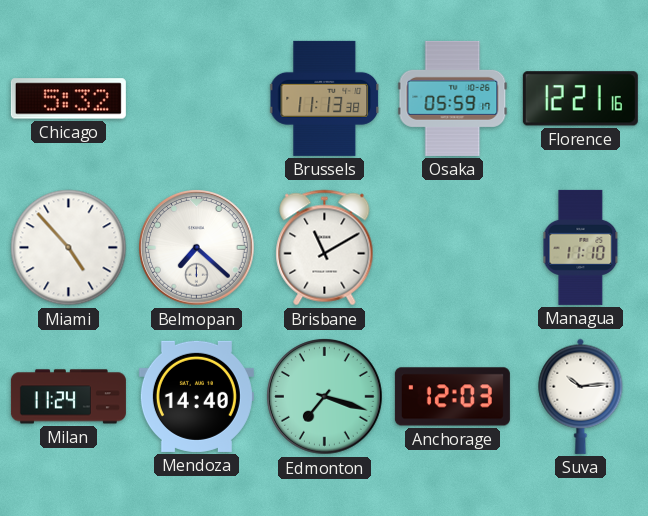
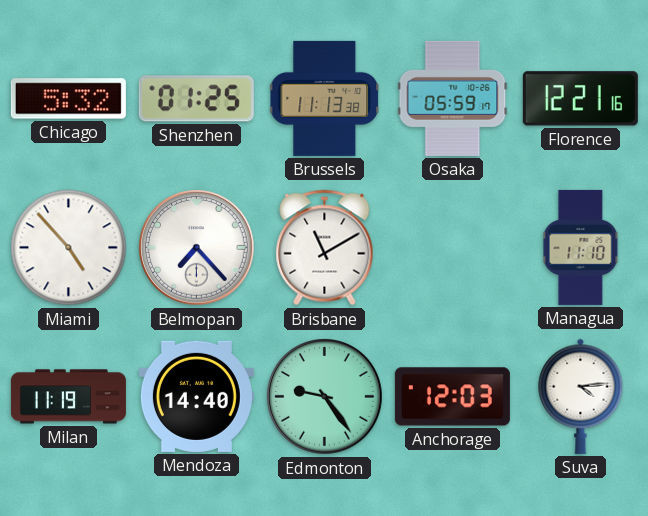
Shenzhen: none -> 01:25
Belmopan: 7:22 -> 7:23
Milan: 11:24 -> 11:19
Edmonton: 7:18 -> 9:24
Suva: 10:14 -> 4:14
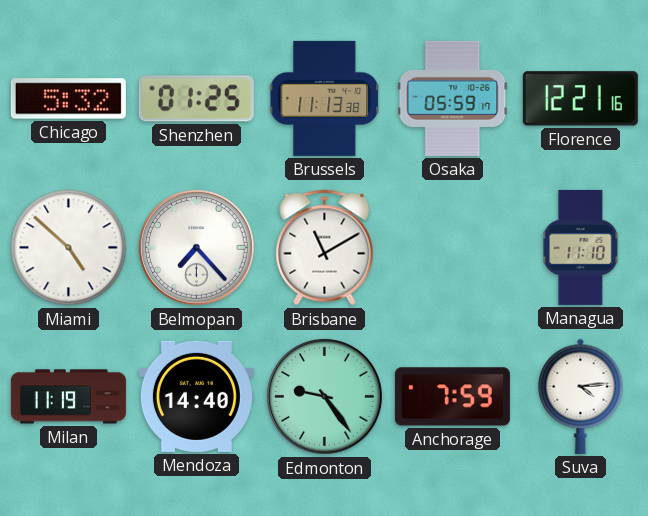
Miami: 4:53 -> 4:52
Anchorage: 12:03 -> 7:59
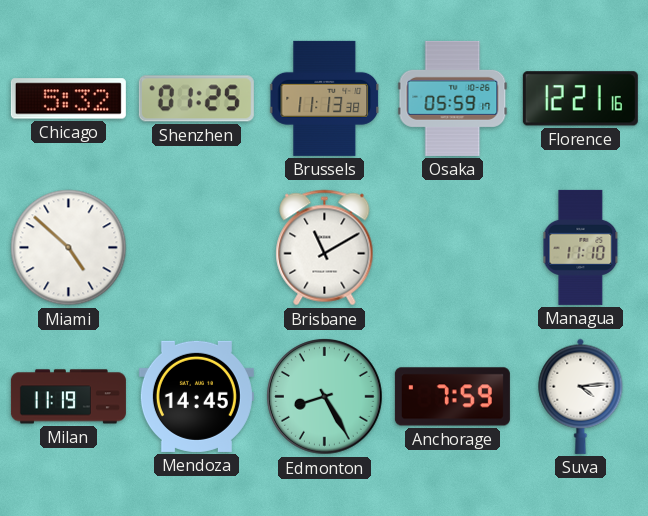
Belmopan: 7:23 -> none
Mendoza: 14:40 -> 14:45
Edmonton: 9:24 -> 8:25
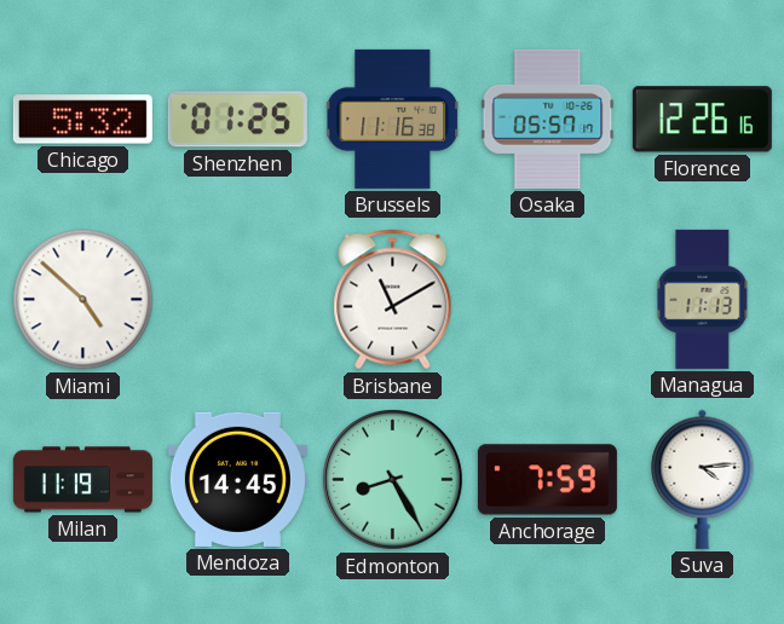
Brussels: 11:13 -> 11:16
Osaka: 05:59 -> 05:57
Florence: 12:21 -> 12:26
Managua: 11:10 -> 11:13
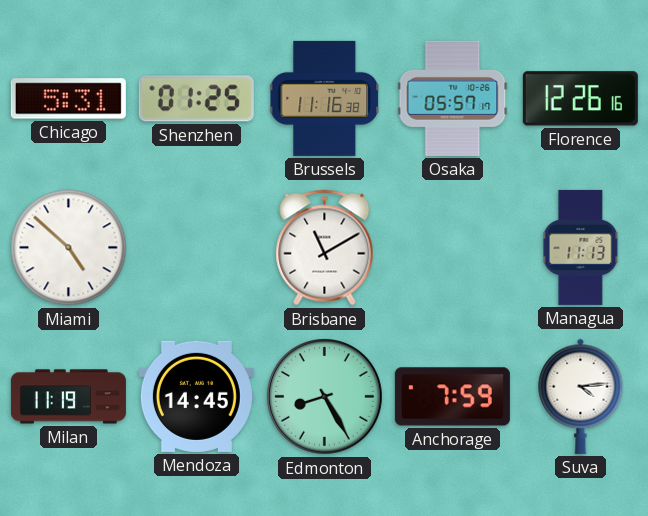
Chicago: 5:32 -> 5:31
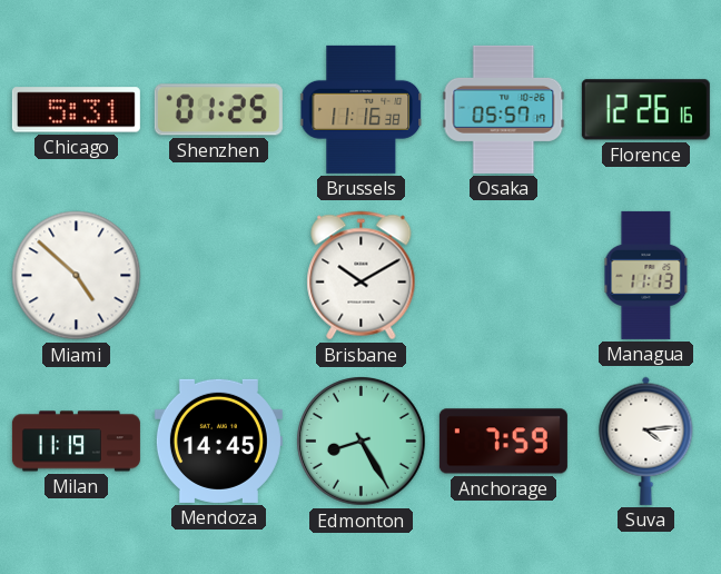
Brisbane: 11:10 -> 10:10
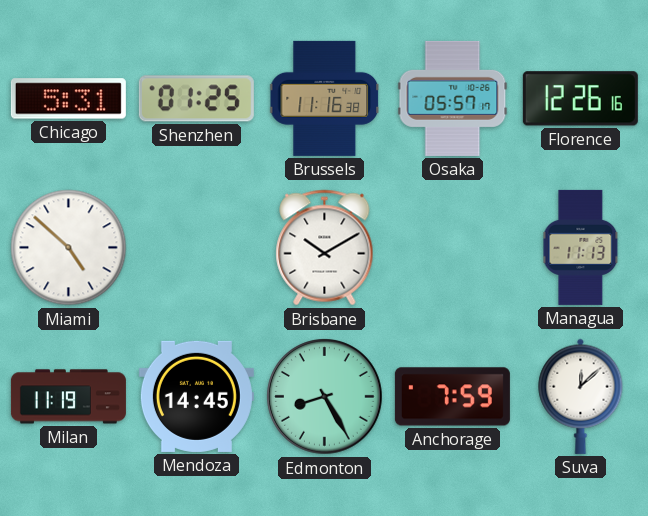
Suva: 4:14 -> 12:08
